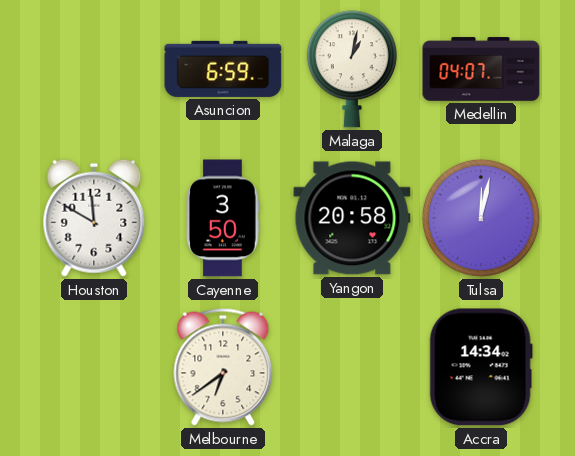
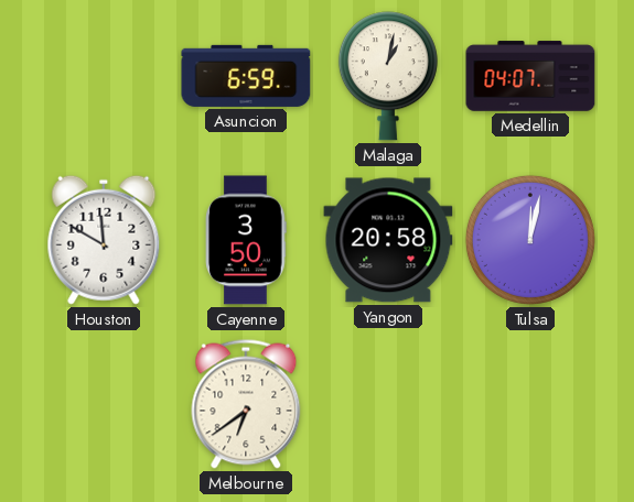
Accra: 14:34 -> none
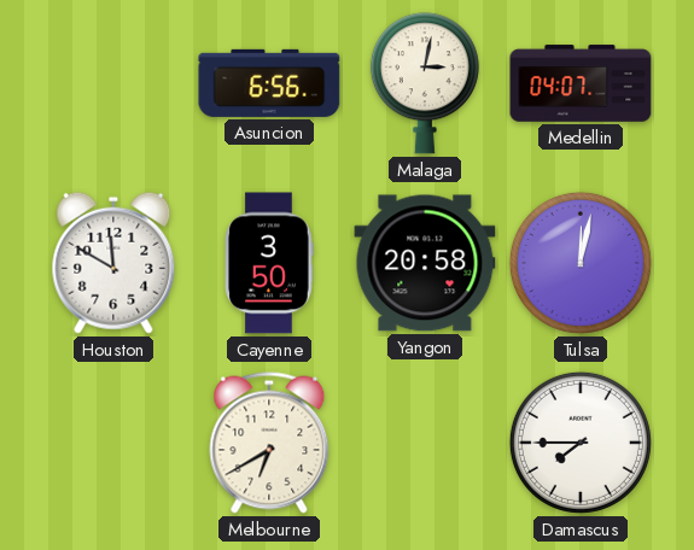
Asuncion: 6:59 -> 6:56
Malaga: 1:02 -> 3:02
Melbourne: 6:39 -> 6:40
Damascus: none -> 7:45
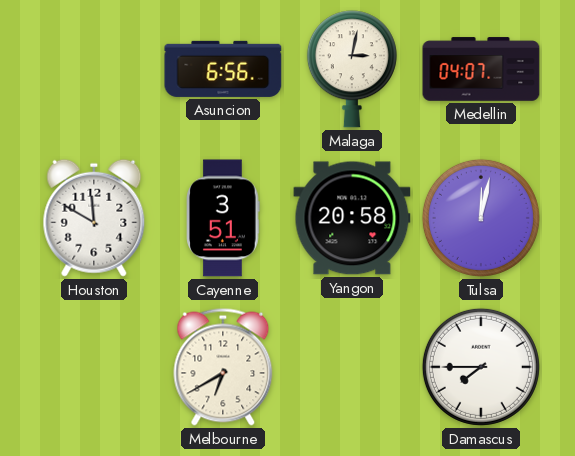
Cayenne: 3:50 -> 3:51
